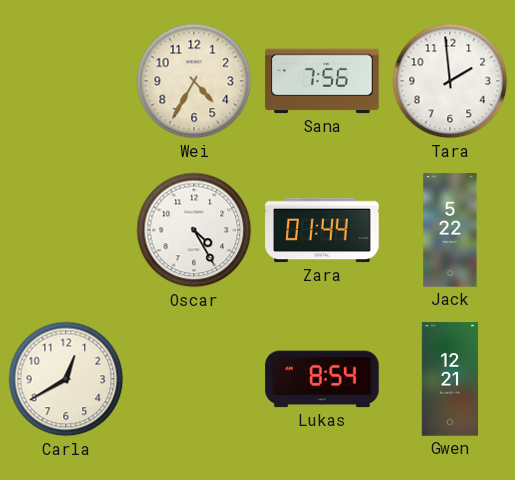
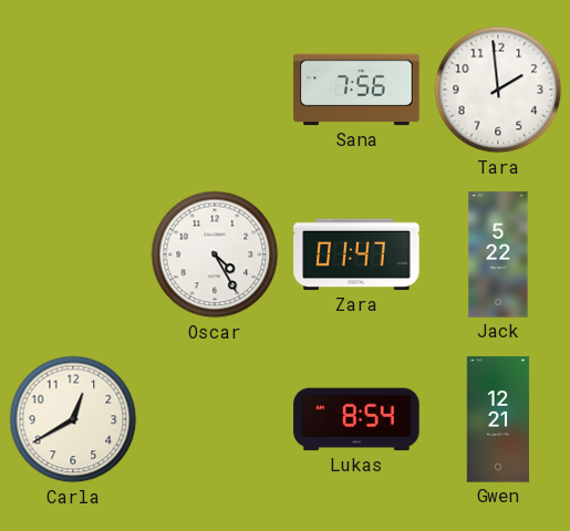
Wei: 4:35 -> none
Zara: 01:44 -> 01:47
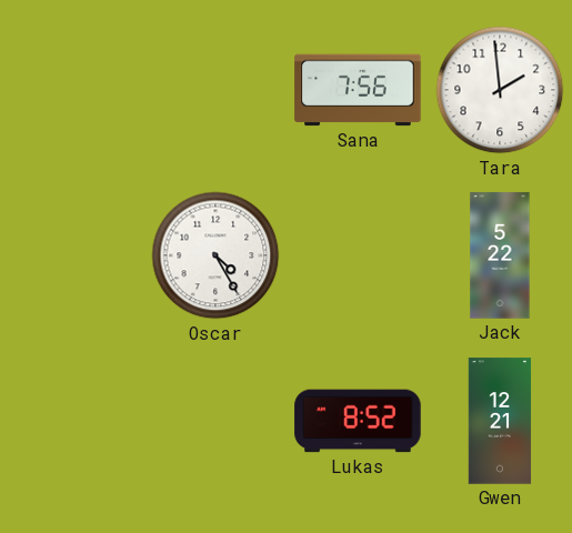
Zara: 01:47 -> none
Carla: 12:40 -> none
Lukas: 8:54 -> 8:52
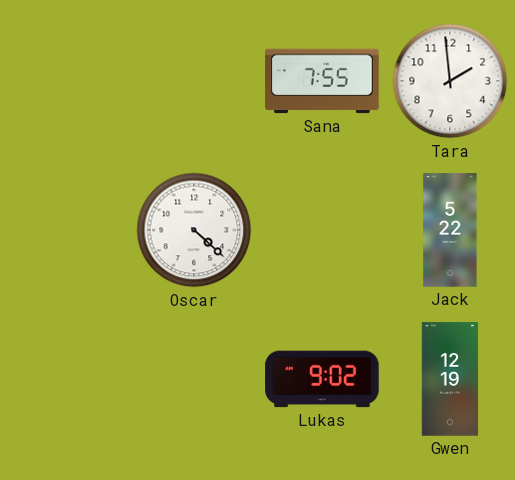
Sana: 7:56 -> 7:55
Oscar: 4:25 -> 4:22
Lukas: 8:52 -> 9:02
Gwen: 12:21 -> 12:19
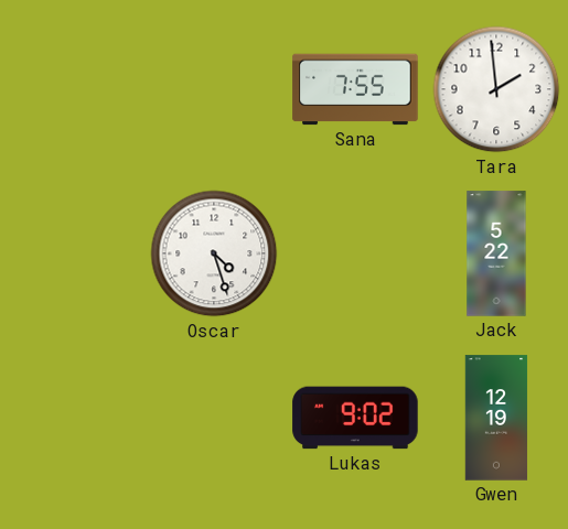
Oscar: 4:22 -> 4:27
